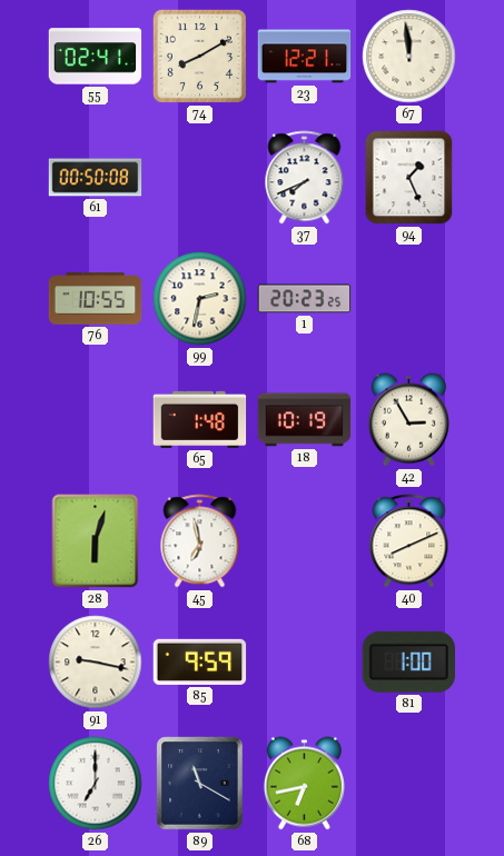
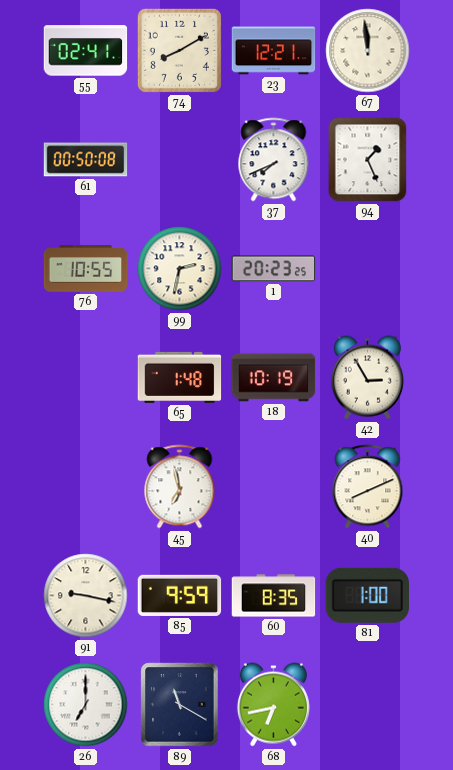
28: 6:03 -> none
60: none -> 8:35
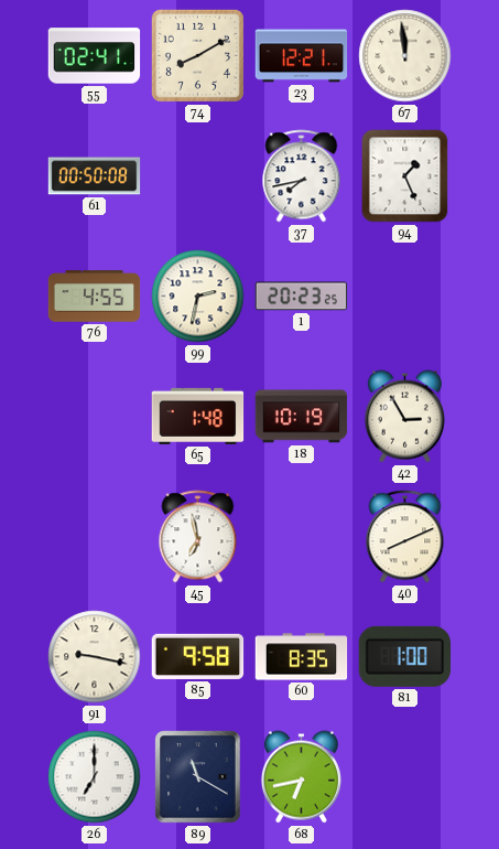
37: 7:41 -> 7:43
76: 10:55 -> 4:55
85: 9:59 -> 9:58
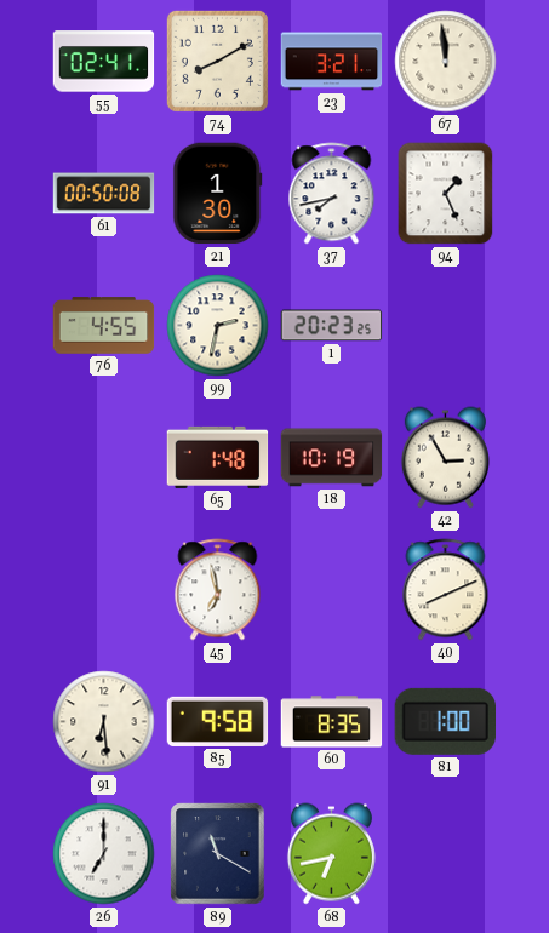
23: 12:21 -> 3:21
21: none -> 1:30
91: 9:17 -> 6:29
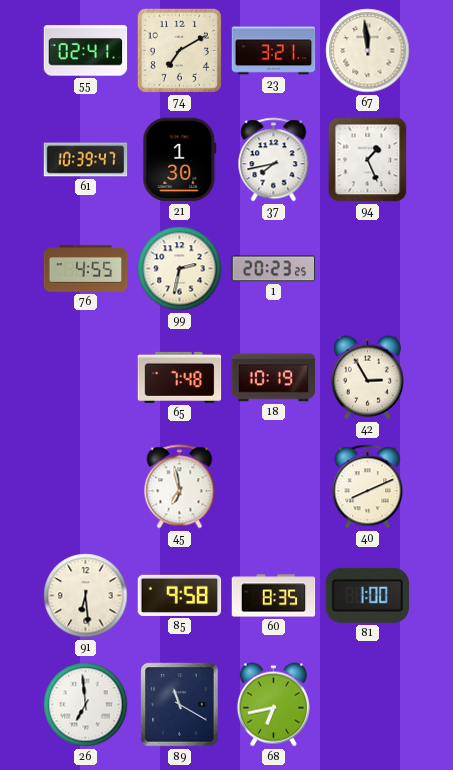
74: 8:10 -> 7:10
61: 00:50 -> 10:39
65: 1:48 -> 7:48
26: 7:00 -> 6:59
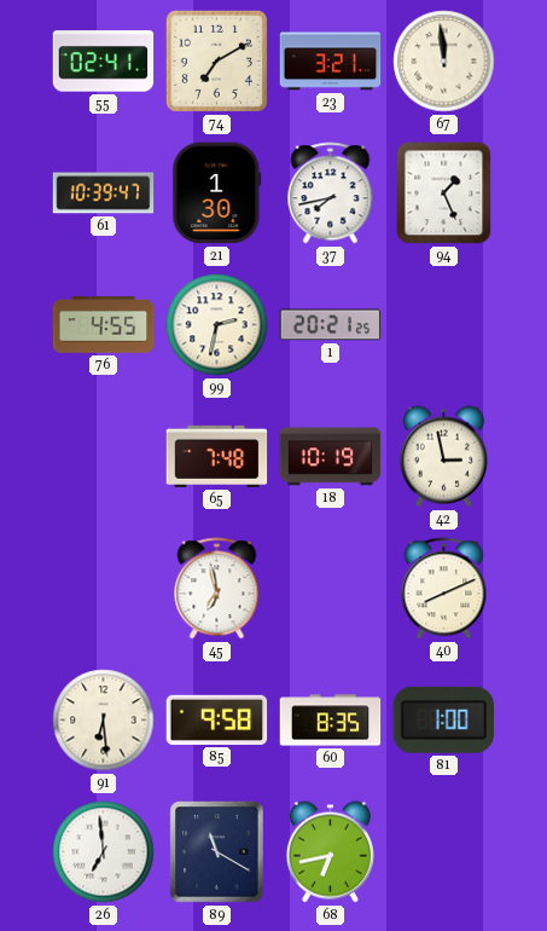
1: 20:23 -> 20:21
42: 2:55 -> 2:58
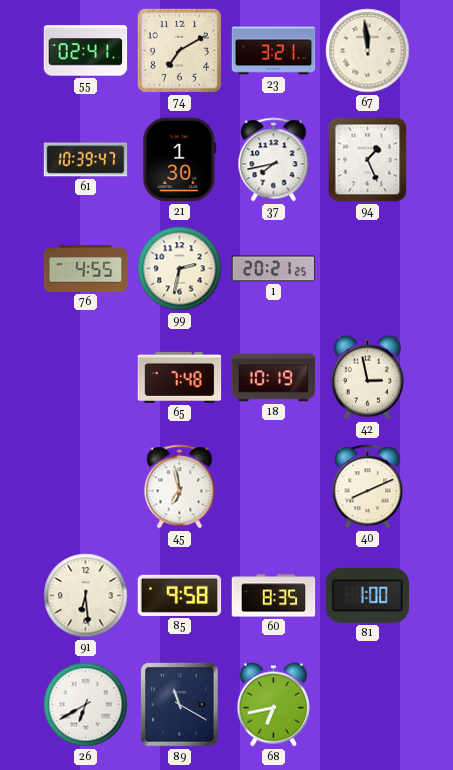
26: 6:59 -> 6:40
